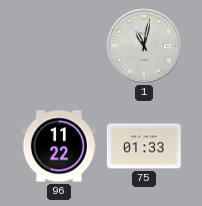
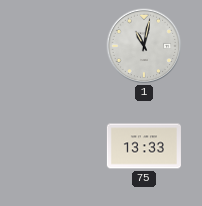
96: 11:22 -> none
75: 01:33 -> 13:33
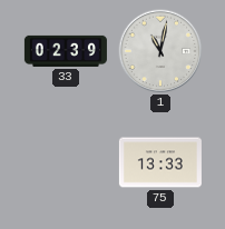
33: none -> 02:39
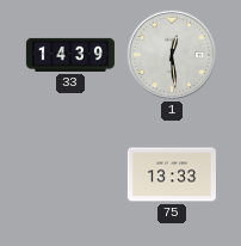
33: 02:39 -> 14:39
1: 11:02 -> 12:29
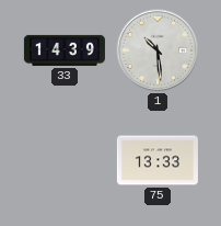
1: 12:29 -> 10:29
